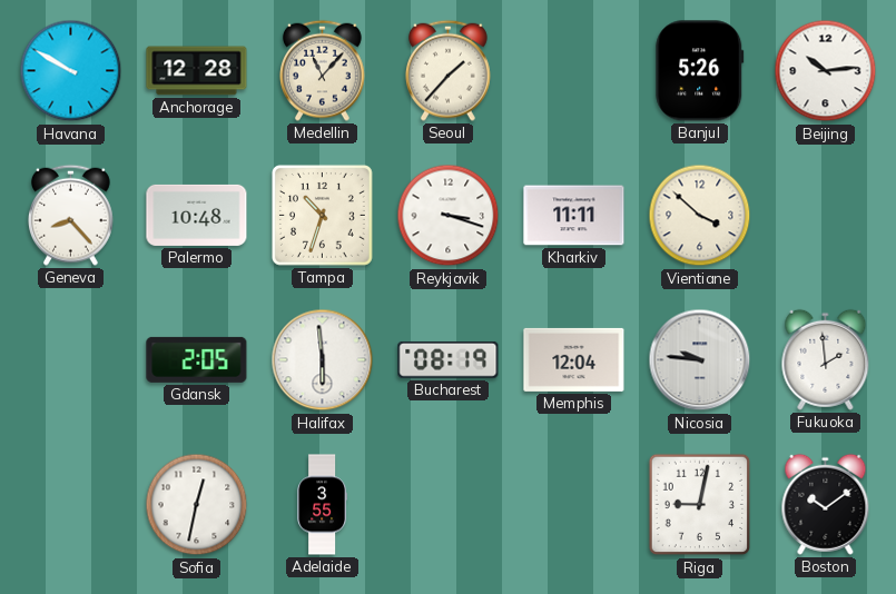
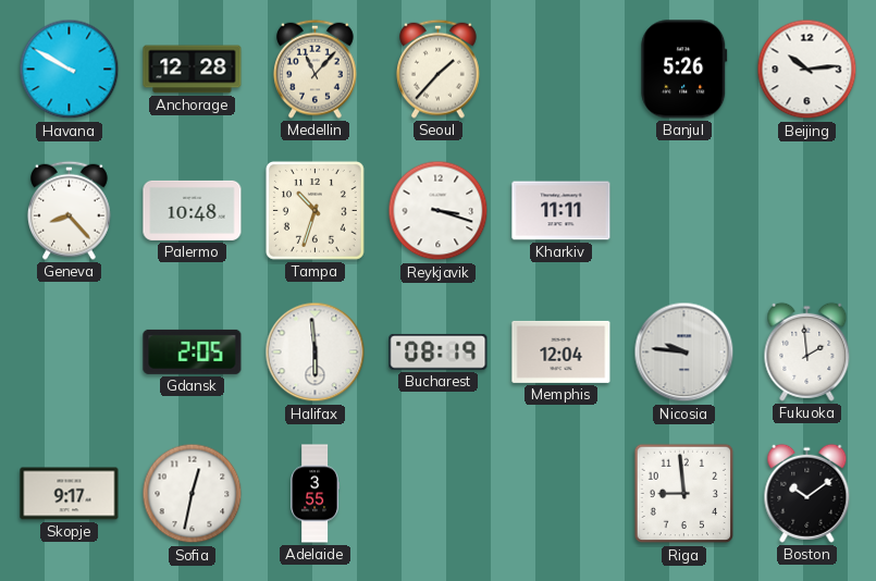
Vientiane: 3:52 -> none
Skopje: none -> 9:17
Riga: 9:02 -> 8:59
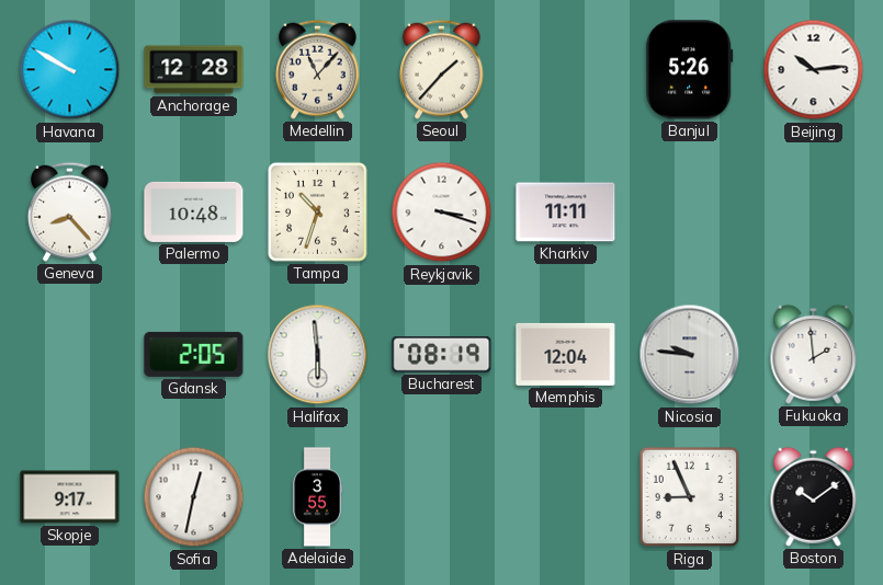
Riga: 8:59 -> 8:56
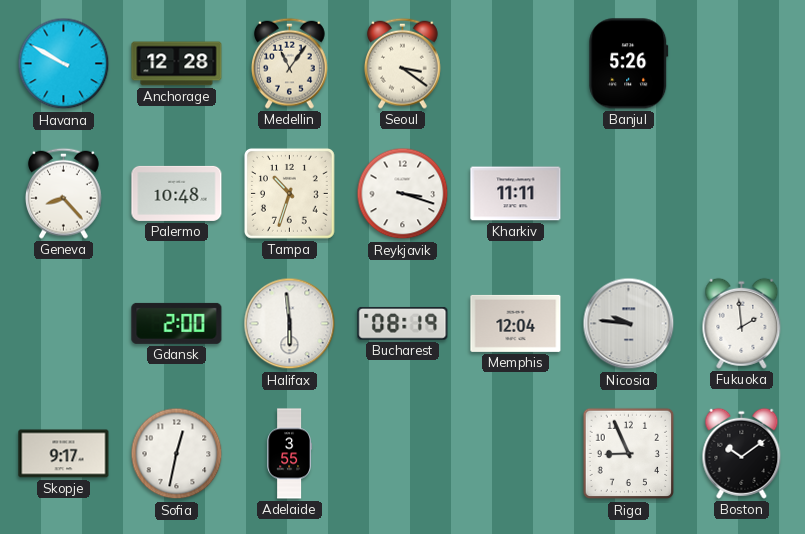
Medellin: 11:07 -> 11:06
Seoul: 1:37 -> 3:21
Beijing: 10:14 -> none
Gdansk: 2:05 -> 2:00
